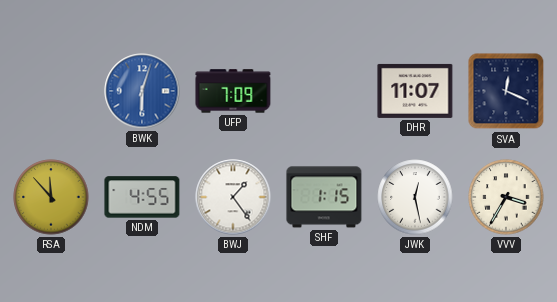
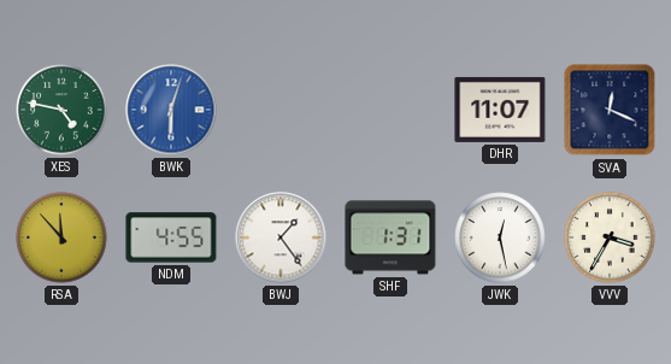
XES: none -> 4:47
UFP: 7:09 -> none
SHF: 1:15 -> 1:31
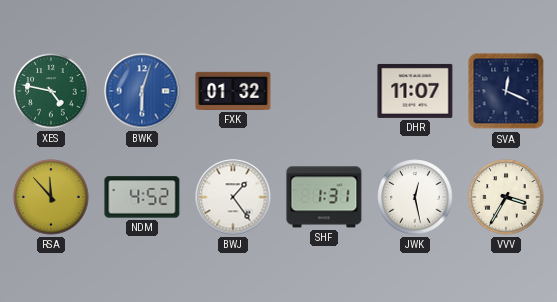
FXK: none -> 01:32
NDM: 4:55 -> 4:52
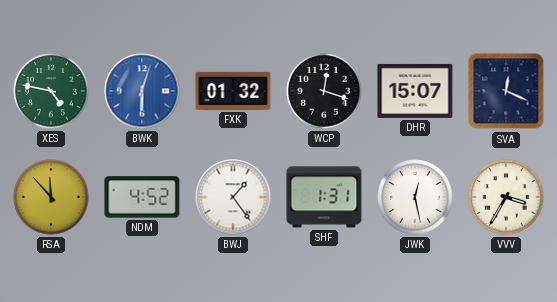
WCP: none -> 12:18
DHR: 11:07 -> 15:07
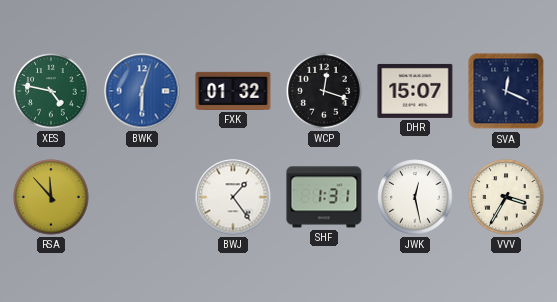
NDM: 4:52 -> none
